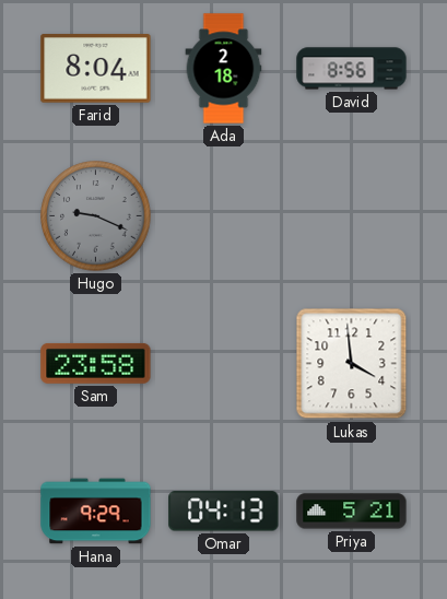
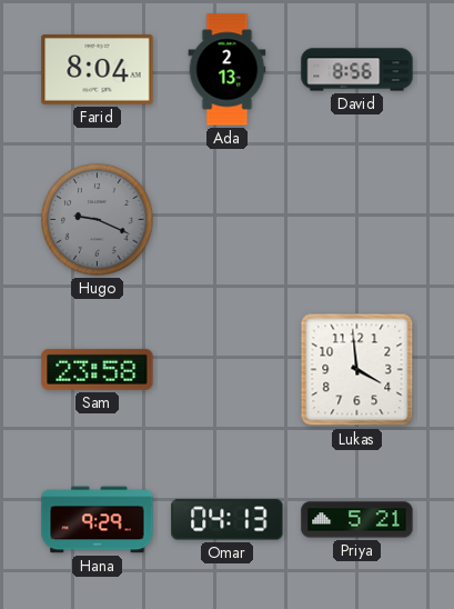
Ada: 2:18 -> 2:13
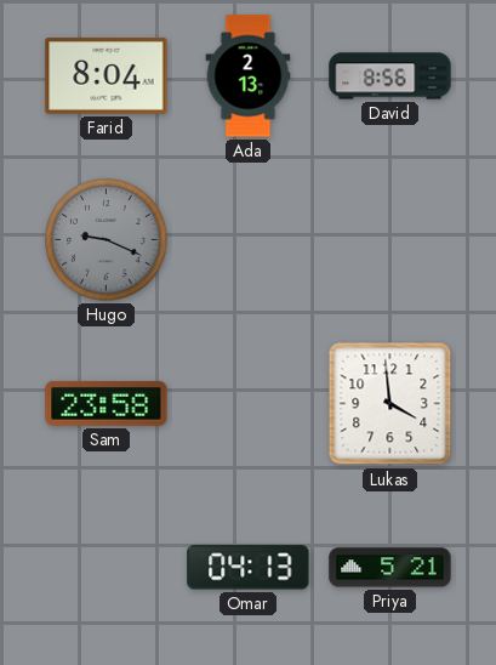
Hana: 9:29 -> none
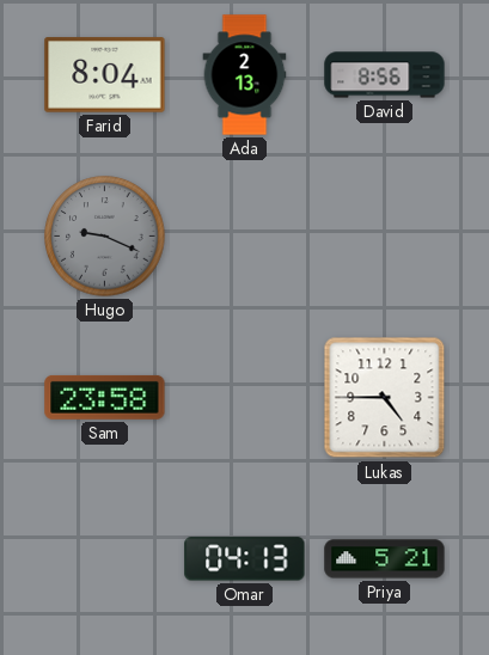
Lukas: 3:59 -> 4:45
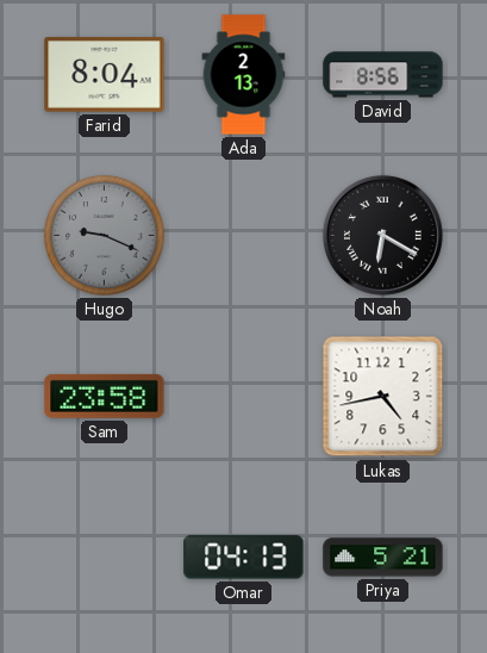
Noah: none -> 6:20
Lukas: 4:45 -> 4:43
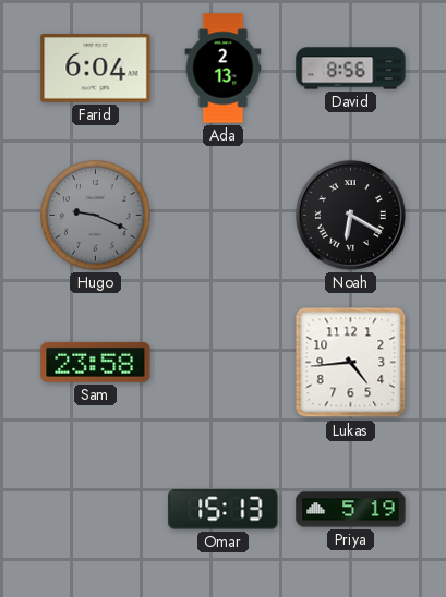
Farid: 8:04 -> 6:04
Lukas: 4:43 -> 4:44
Omar: 04:13 -> 15:13
Priya: 5:21 -> 5:19
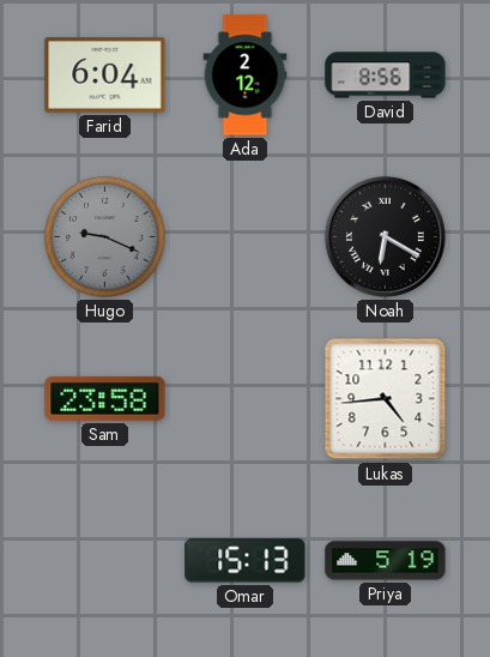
Ada: 2:13 -> 2:12
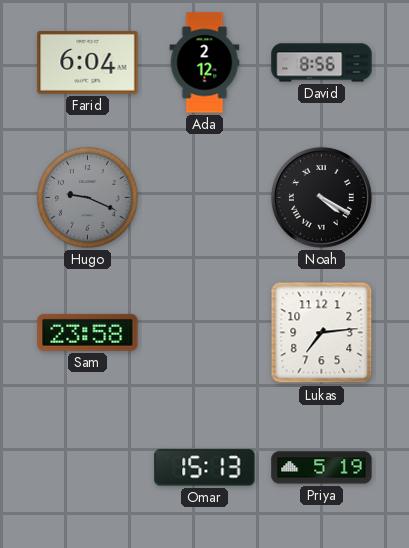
Noah: 6:20 -> 4:20
Lukas: 4:44 -> 7:14
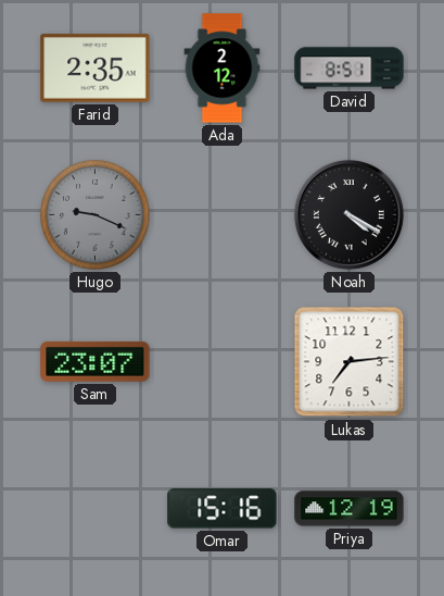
Farid: 6:04 -> 2:35
David: 8:56 -> 8:51
Sam: 23:58 -> 23:07
Omar: 15:13 -> 15:16
Priya: 5:19 -> 12:19
